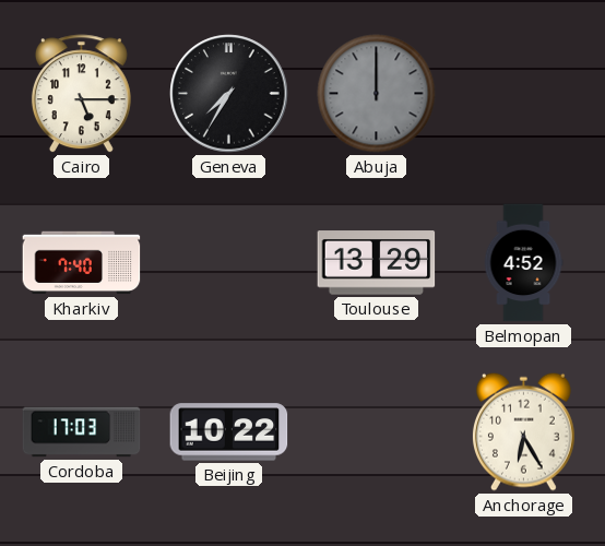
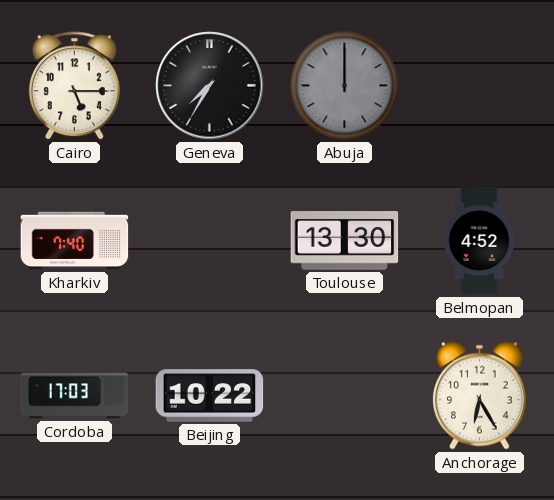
Toulouse: 13:29 -> 13:30
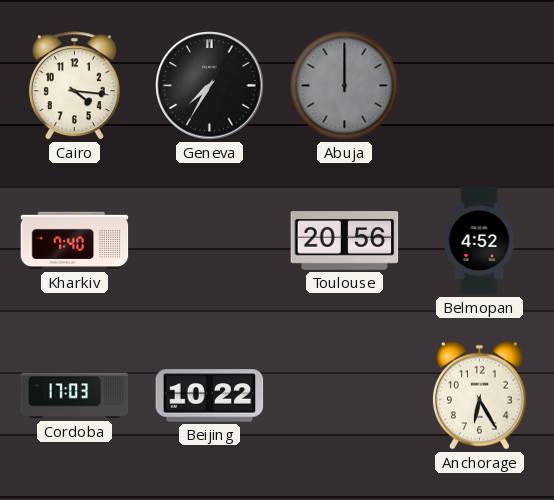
Cairo: 5:15 -> 4:16
Toulouse: 13:30 -> 20:56
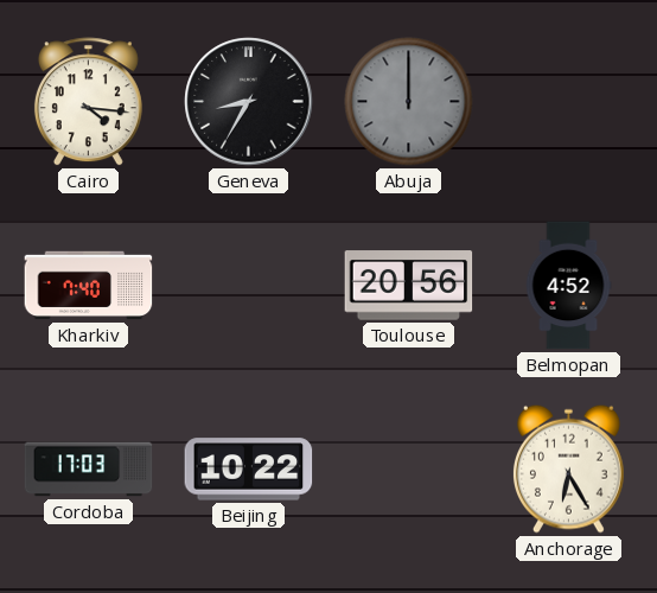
Geneva: 7:35 -> 8:35
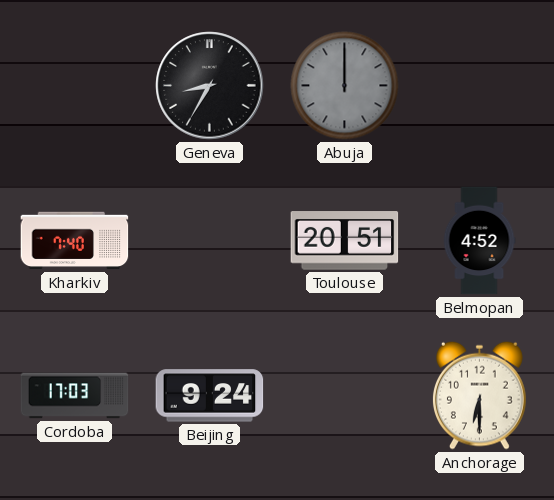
Cairo: 4:16 -> none
Toulouse: 20:56 -> 20:51
Beijing: 10:22 -> 9:24
Anchorage: 6:25 -> 6:30
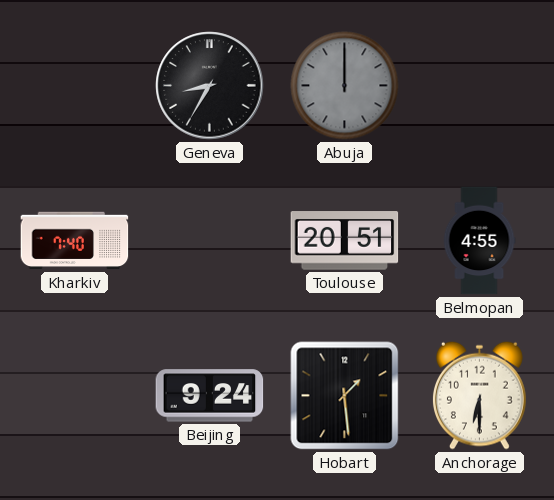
Belmopan: 4:52 -> 4:55
Cordoba: 17:03 -> none
Hobart: none -> 1:29
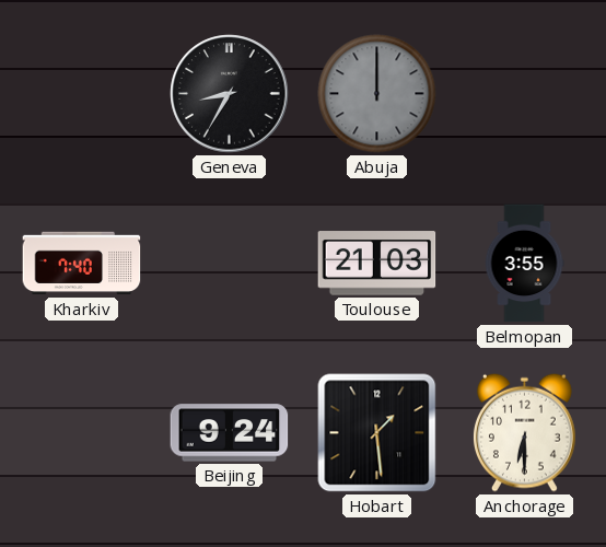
Toulouse: 20:51 -> 21:03
Belmopan: 4:55 -> 3:55
